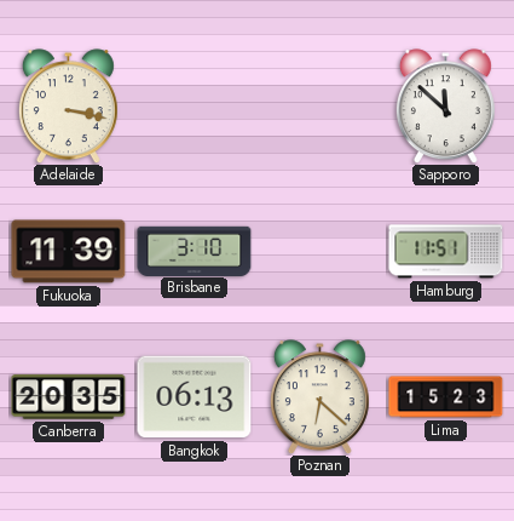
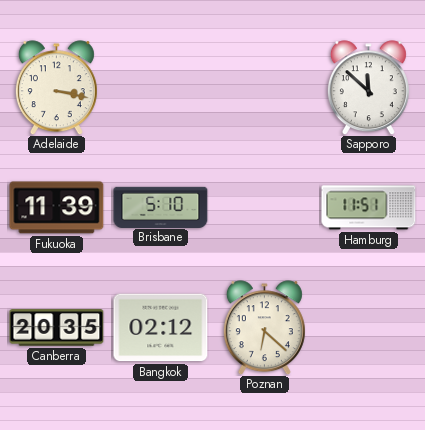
Brisbane: 3:10 -> 5:10
Bangkok: 06:13 -> 02:12
Lima: 15:23 -> none
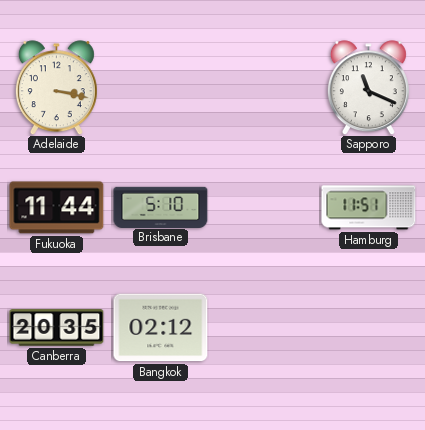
Sapporo: 11:52 -> 11:19
Fukuoka: 11:39 -> 11:44
Poznan: 6:22 -> none
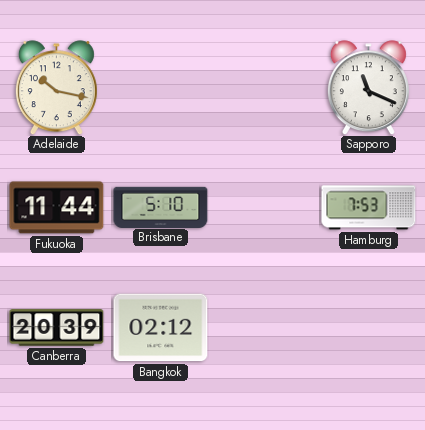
Adelaide: 3:17 -> 10:17
Hamburg: 11:51 -> 7:53
Canberra: 20:35 -> 20:39
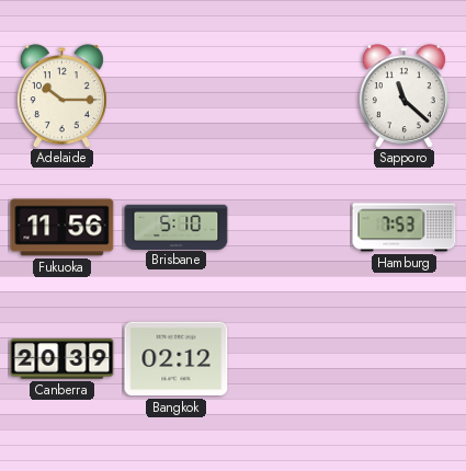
Adelaide: 10:17 -> 10:15
Sapporo: 11:19 -> 11:22
Fukuoka: 11:44 -> 11:56
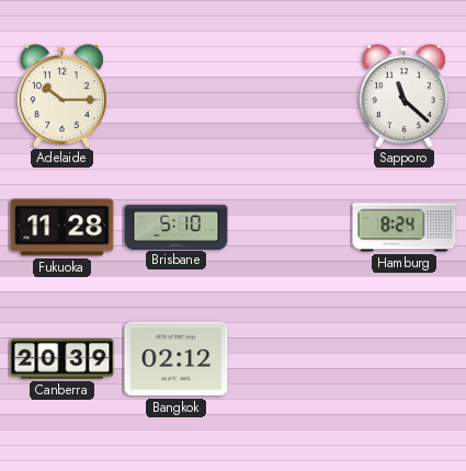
Fukuoka: 11:56 -> 11:28
Hamburg: 7:53 -> 8:24
